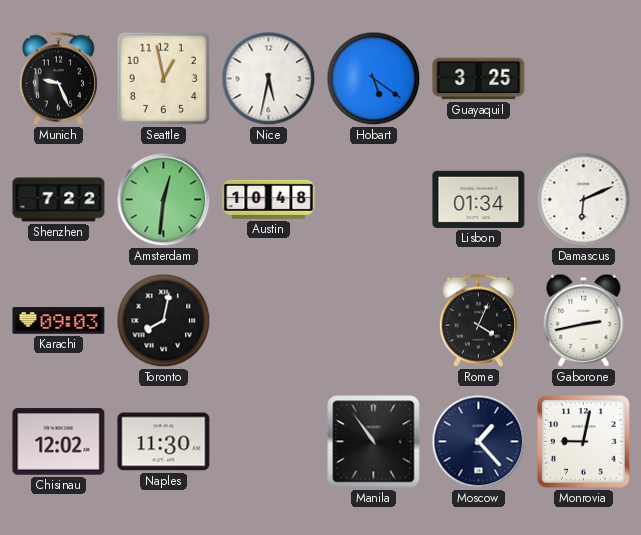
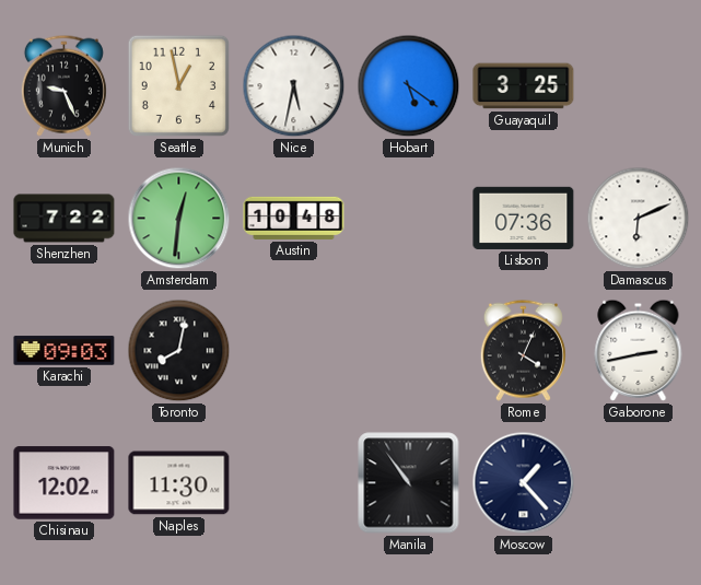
Lisbon: 01:34 -> 07:36
Monrovia: 9:02 -> none
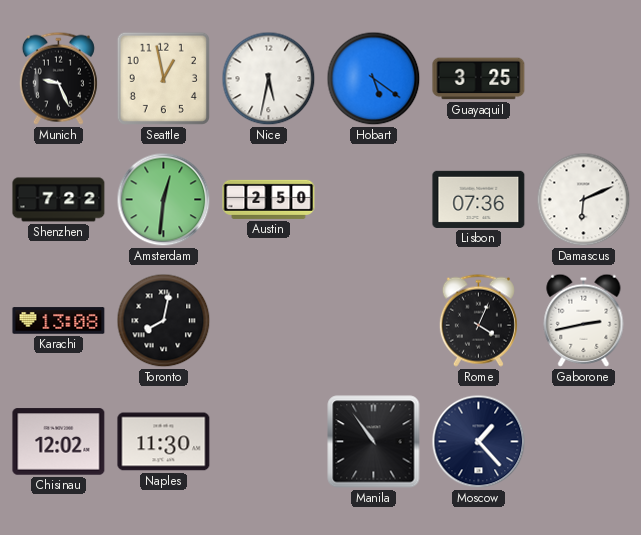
Austin: 10:48 -> 2:50
Karachi: 09:03 -> 13:08
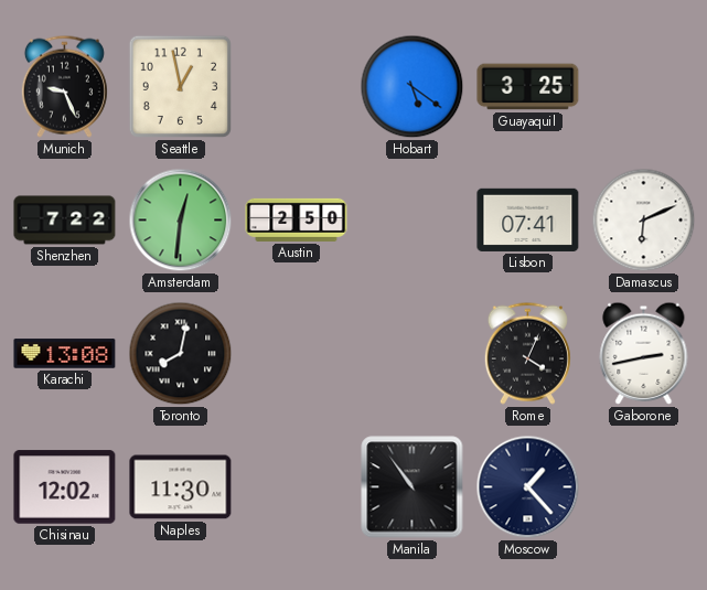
Nice: 5:32 -> none
Lisbon: 07:36 -> 07:41
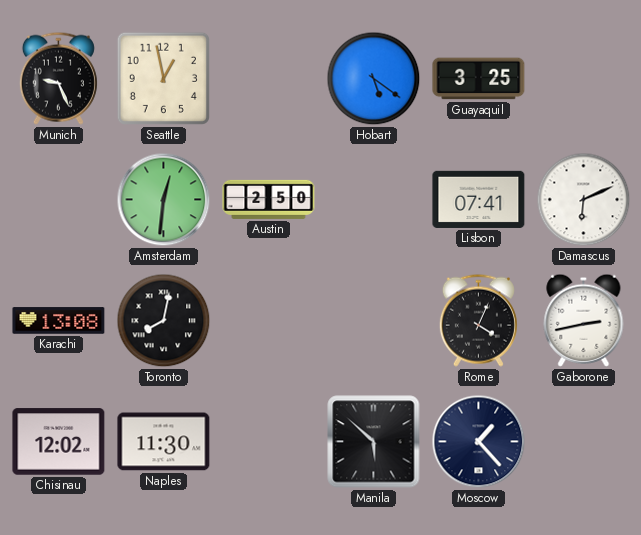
Shenzhen: 7:22 -> none
Manila: 10:54 -> 5:52
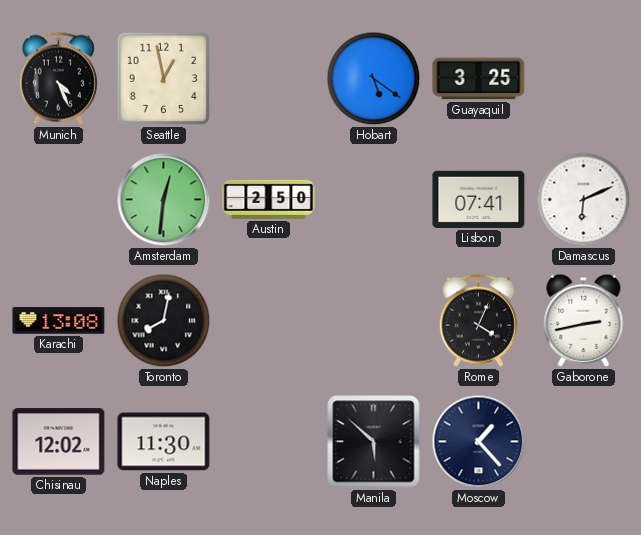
Munich: 9:26 -> 4:26
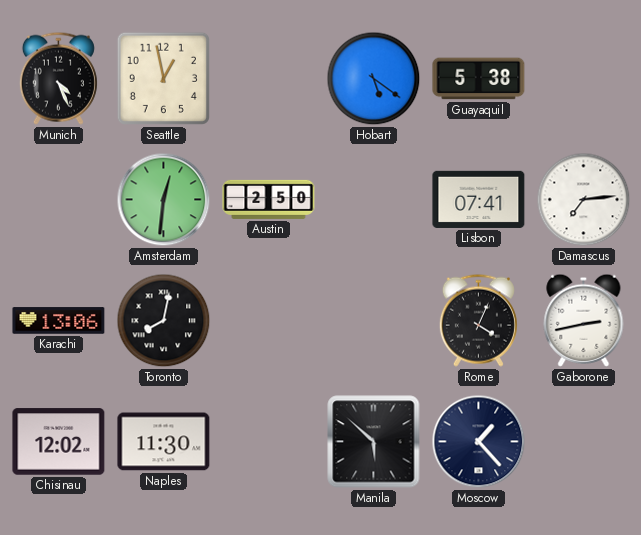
Guayaquil: 3:25 -> 5:38
Damascus: 6:11 -> 7:14
Karachi: 13:08 -> 13:06
